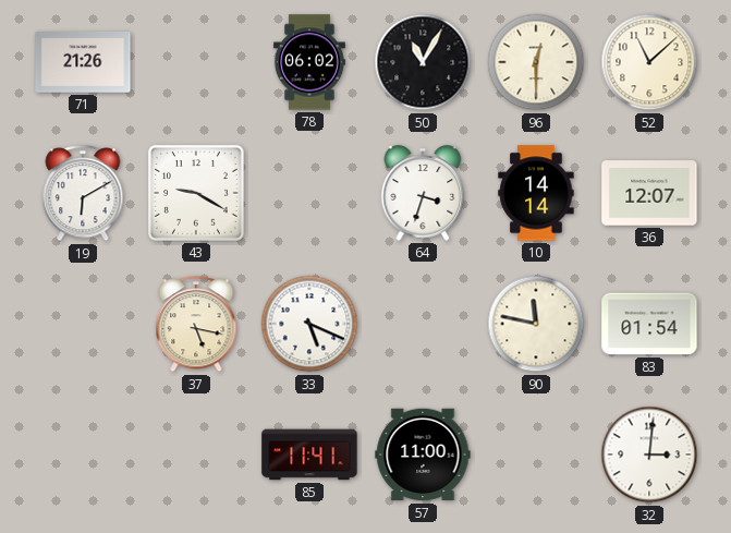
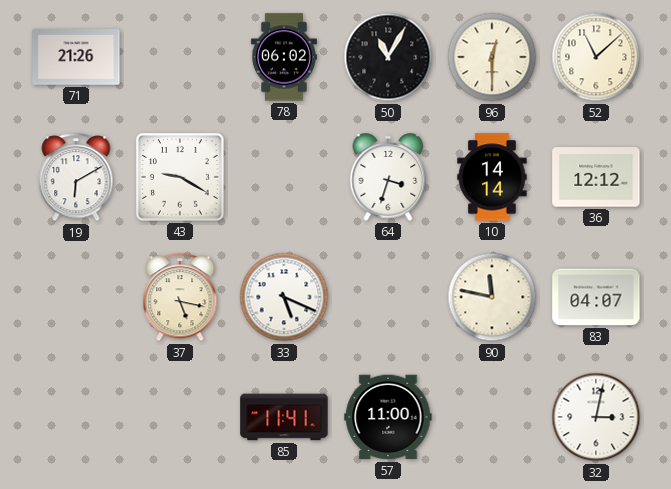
36: 12:07 -> 12:12
83: 01:54 -> 04:07
32: 3:01 -> 3:02
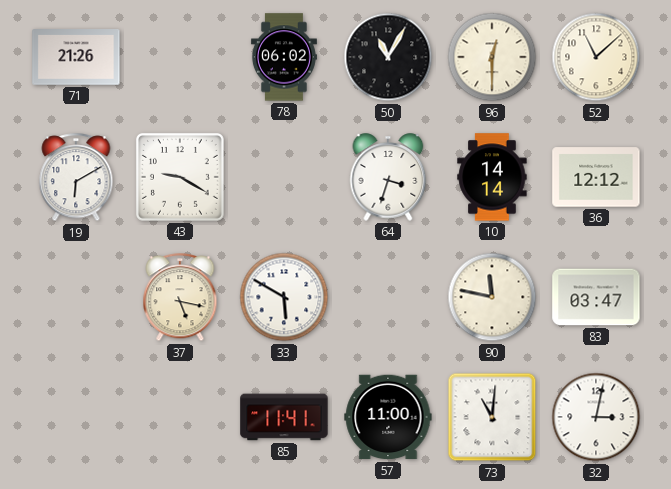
33: 5:19 -> 5:50
83: 04:07 -> 03:47
73: none -> 11:01
